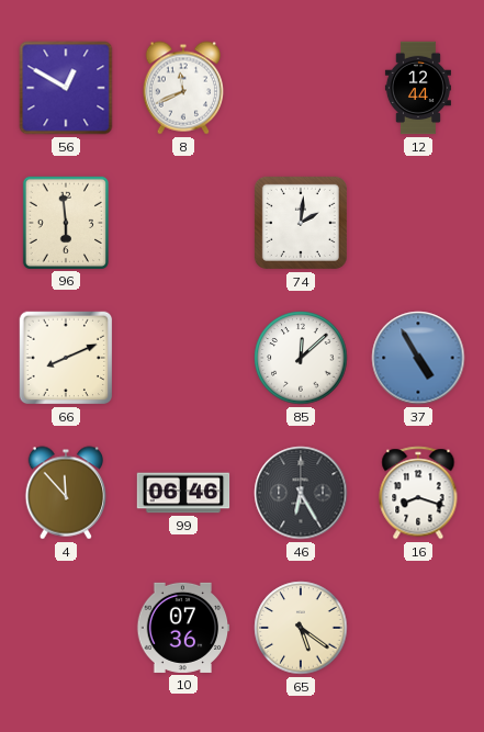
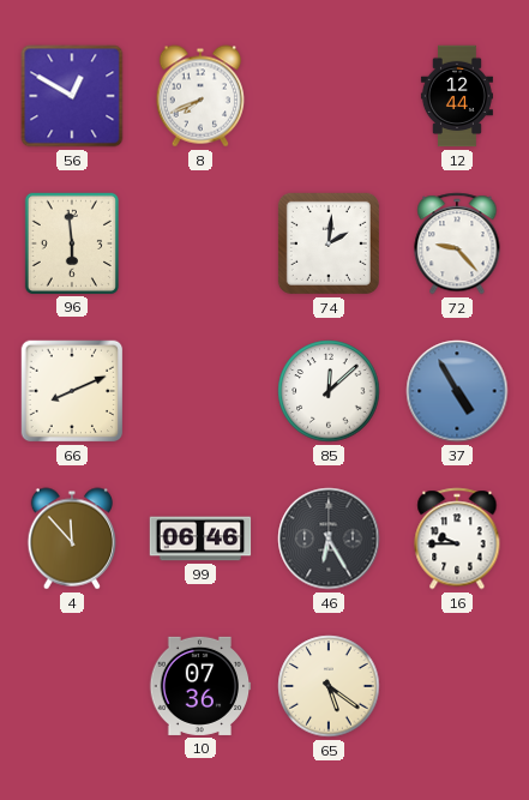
8: 11:41 -> 7:41
72: none -> 9:23
16: 8:18 -> 9:45
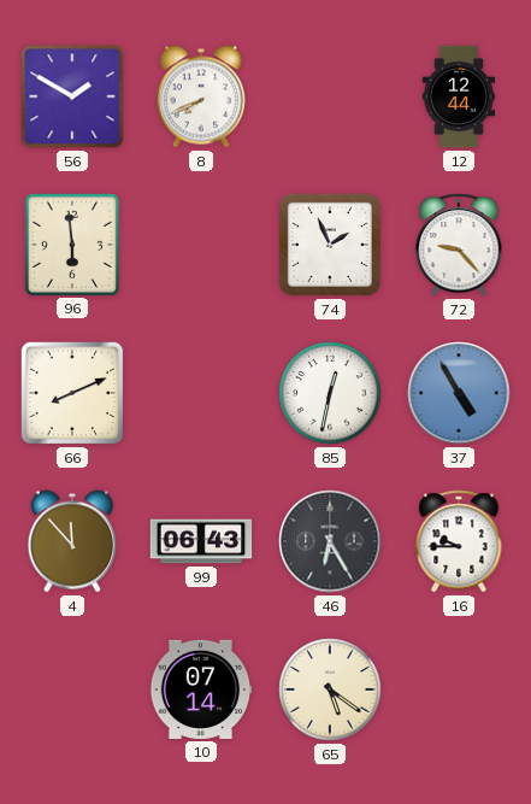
56: 12:50 -> 1:50
74: 2:01 -> 1:56
85: 12:08 -> 12:32
99: 06:46 -> 06:43
10: 07:36 -> 07:14
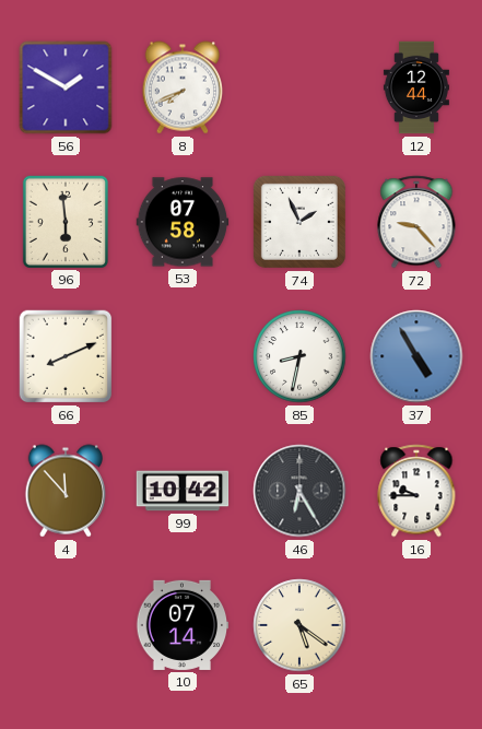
53: none -> 07:58
85: 12:32 -> 8:32
99: 06:43 -> 10:42
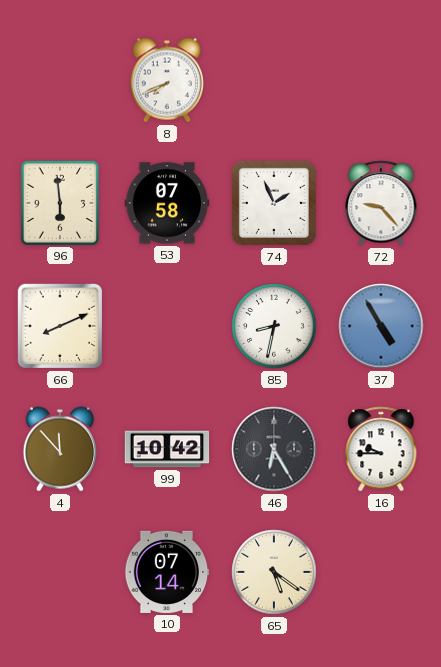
56: 1:50 -> none
12: 12:44 -> none
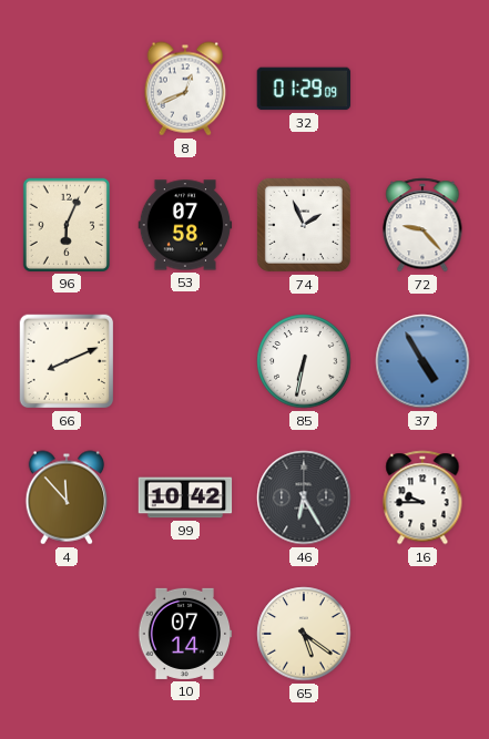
8: 7:41 -> 12:41
32: none -> 01:29
96: 5:59 -> 6:04
85: 8:32 -> 6:32
